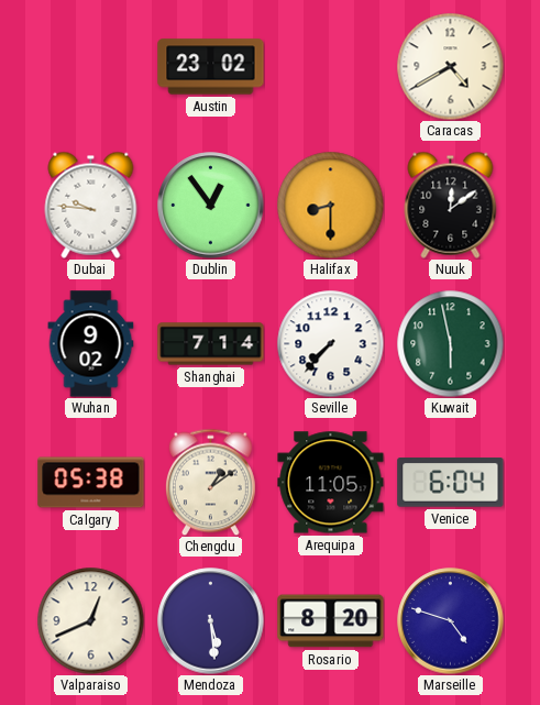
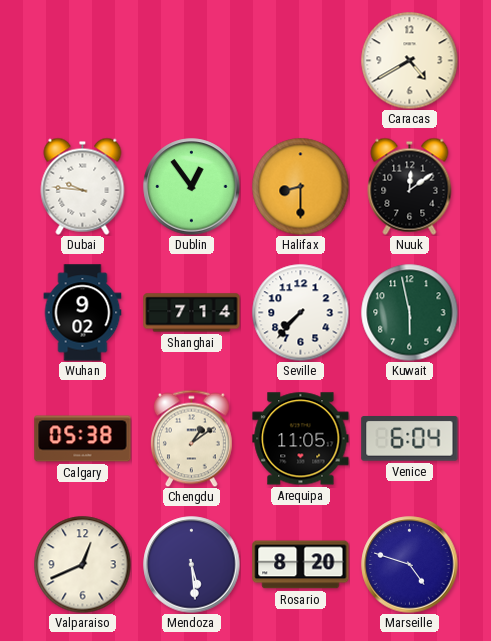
Austin: 23:02 -> none
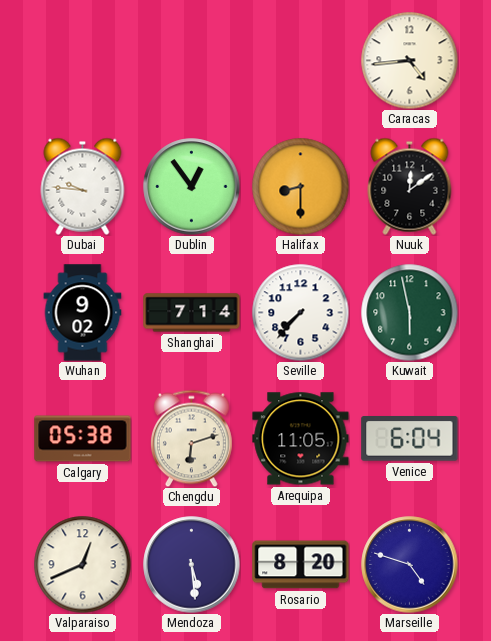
Caracas: 4:40 -> 4:44
Chengdu: 1:09 -> 6:12
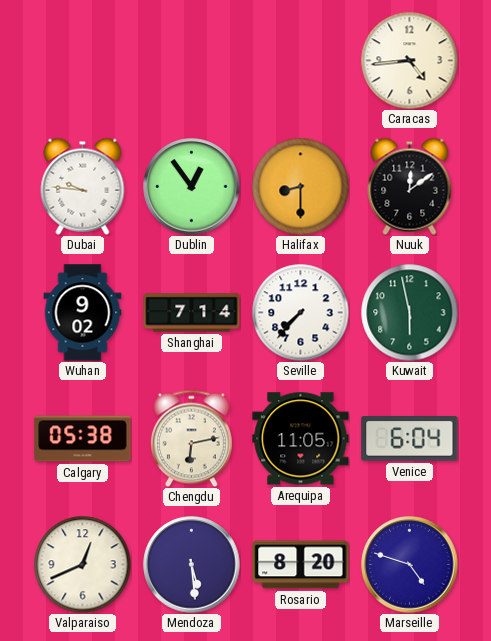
Chengdu: 6:12 -> 6:13
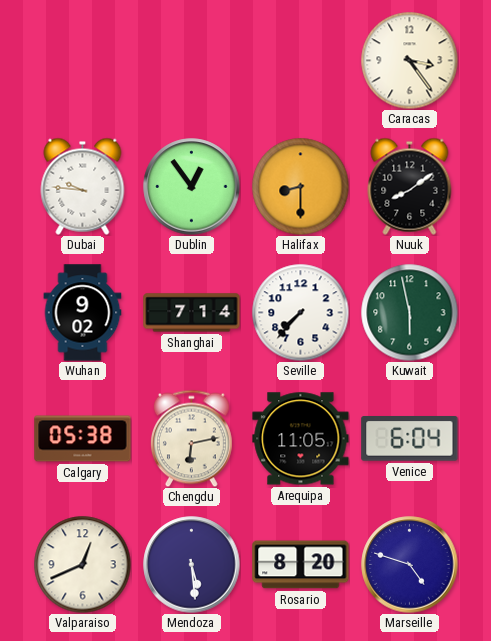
Caracas: 4:44 -> 3:24
Nuuk: 12:09 -> 8:09
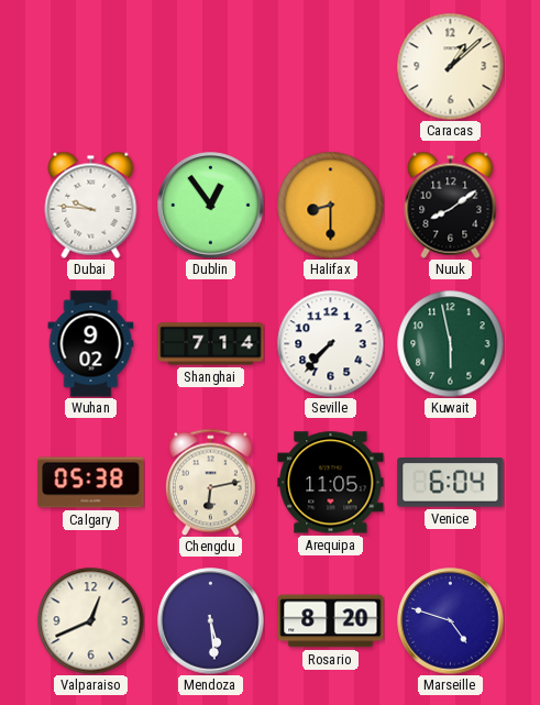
Caracas: 3:24 -> 1:08
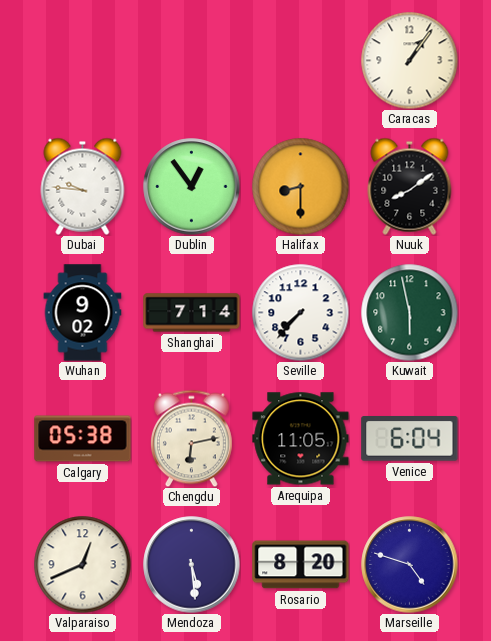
Caracas: 1:08 -> 1:06
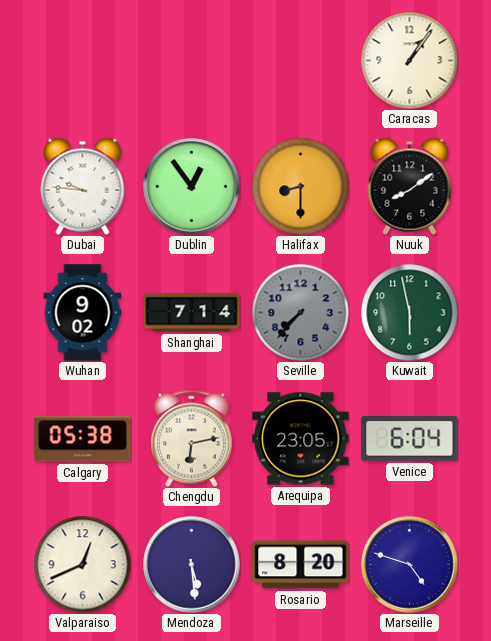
Seville dial: white -> grey
Arequipa: 11:05 -> 23:05
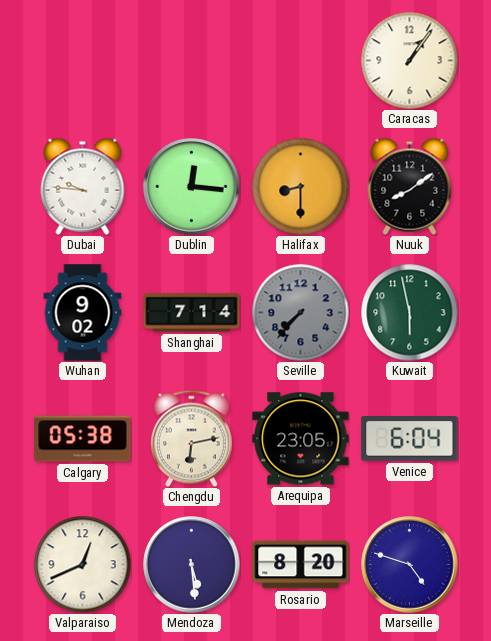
Dublin: 12:54 -> 12:16
